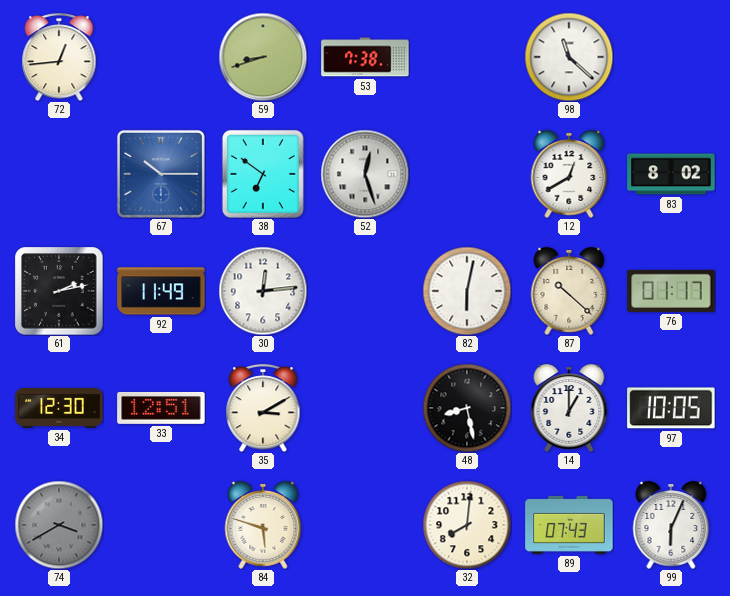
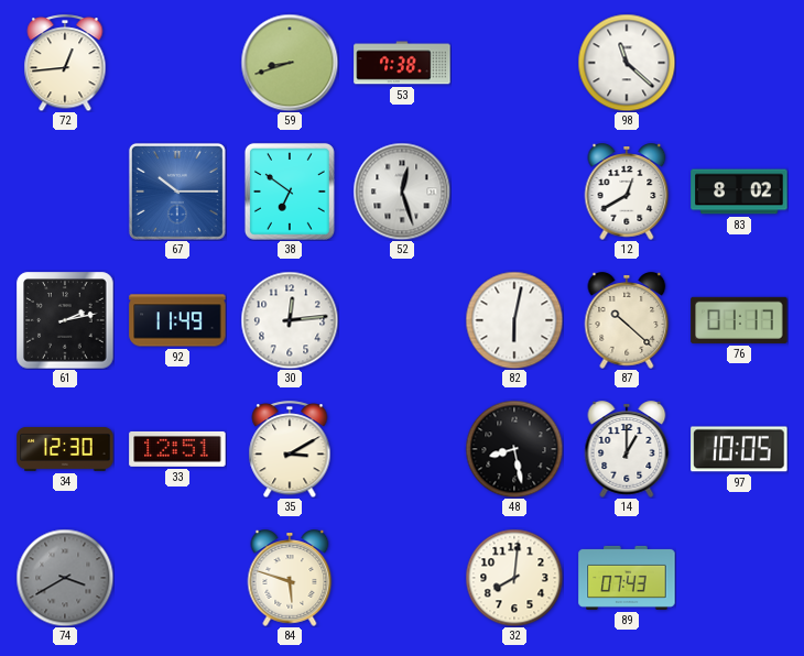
99: 6:04 -> none
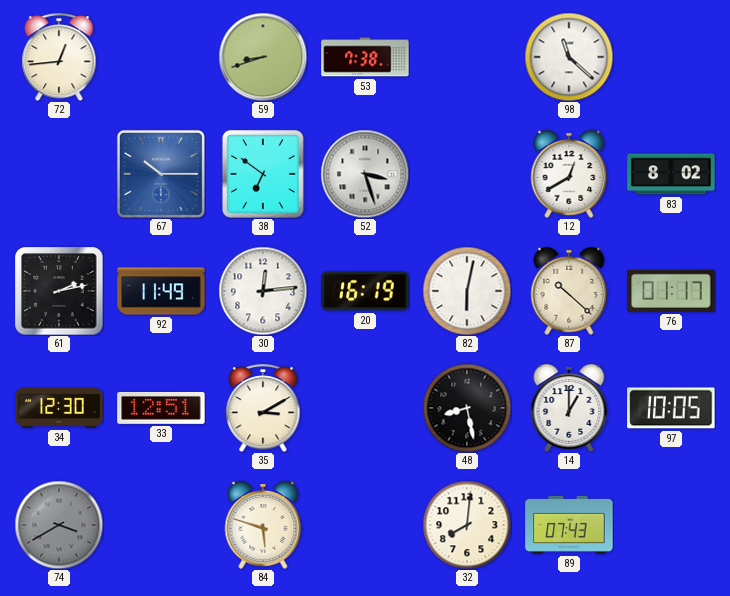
52: 12:27 -> 3:27
20: none -> 16:19
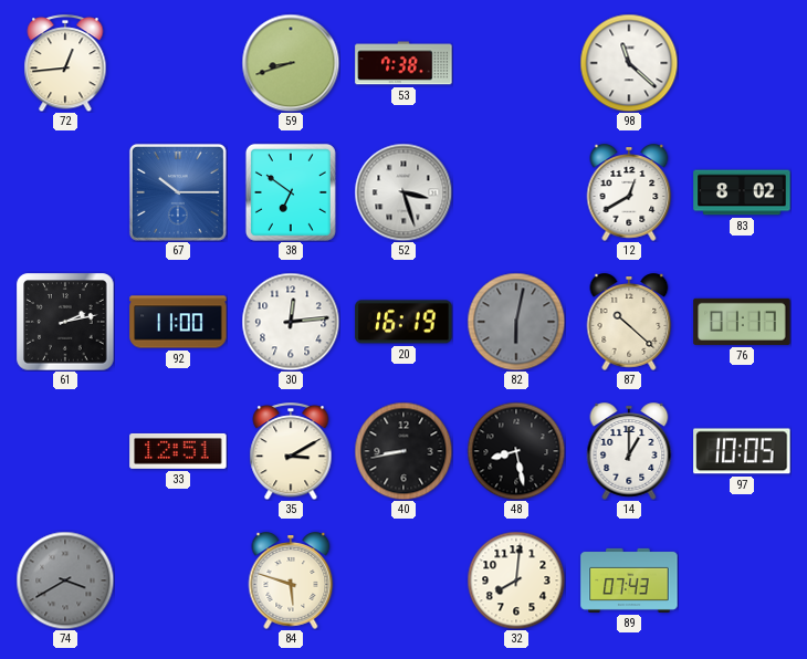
92: 11:49 -> 11:00
82 dial: white -> grey
34: 12:30 -> none
40: none -> 8:43
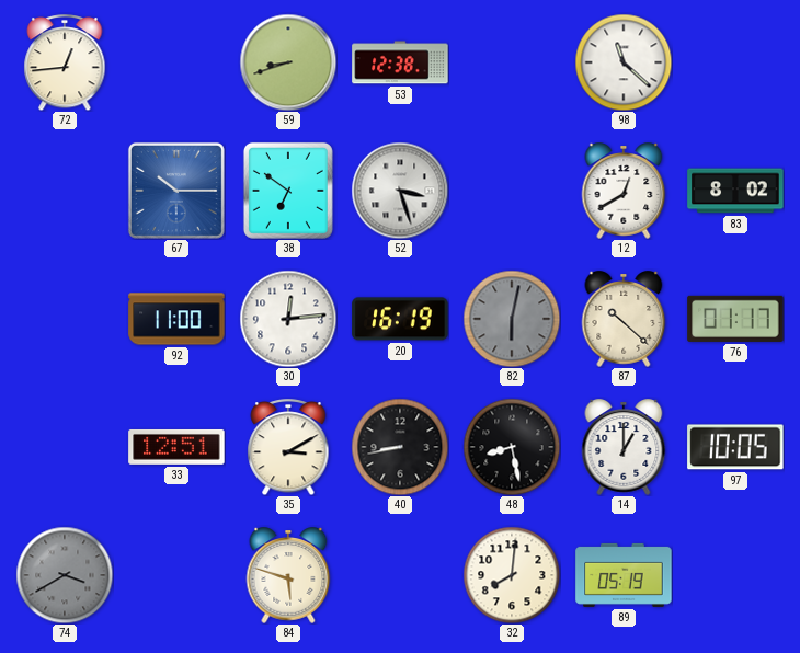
53: 7:38 -> 12:38
61: 2:13 -> none
89: 07:43 -> 05:19
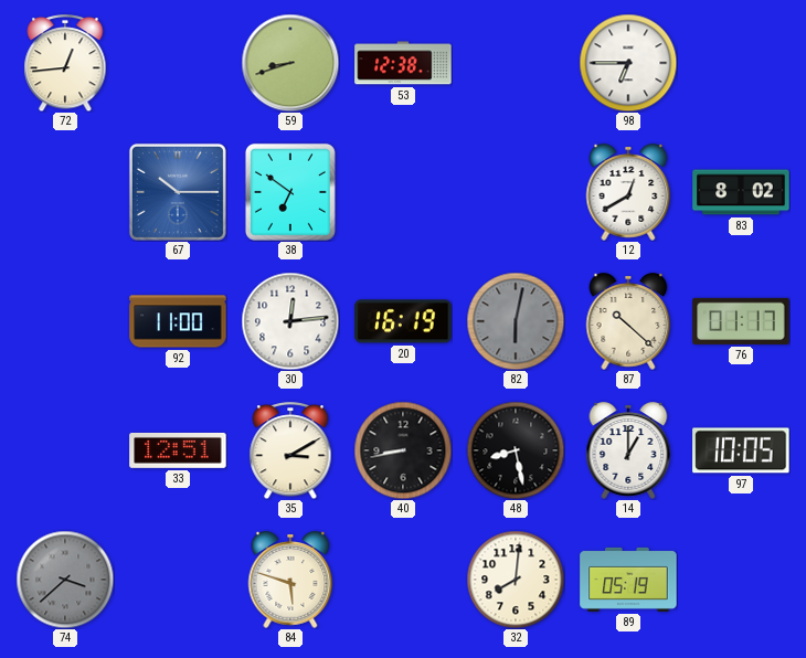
98: 11:22 -> 6:45
52: 3:27 -> none
74: 3:40 -> 3:38
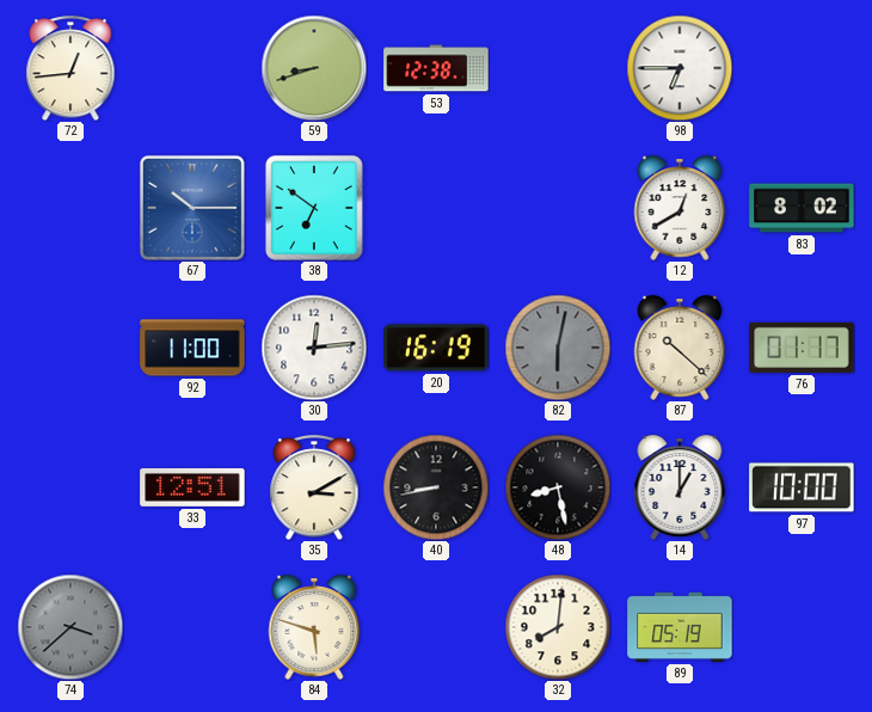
97: 10:05 -> 10:00
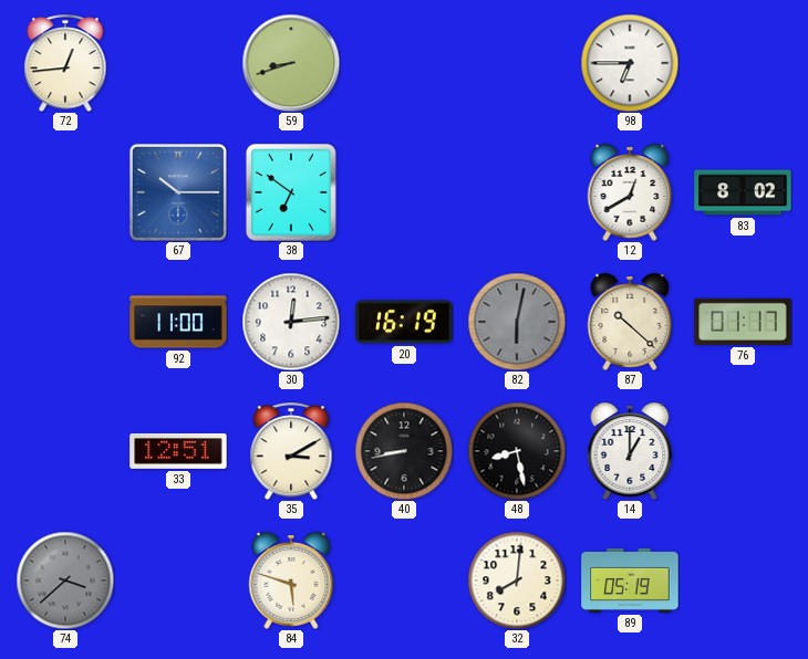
53: 12:38 -> none
97: 10:00 -> none
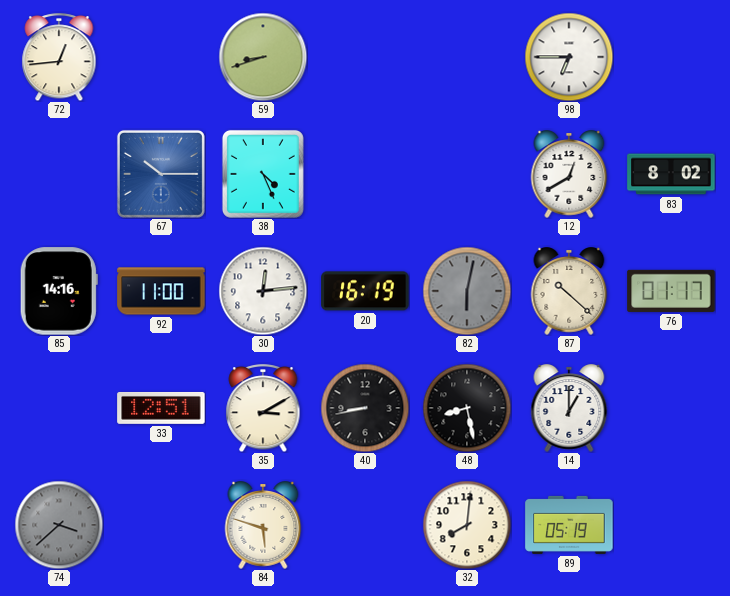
38: 6:51 -> 4:26
85: none -> 14:16
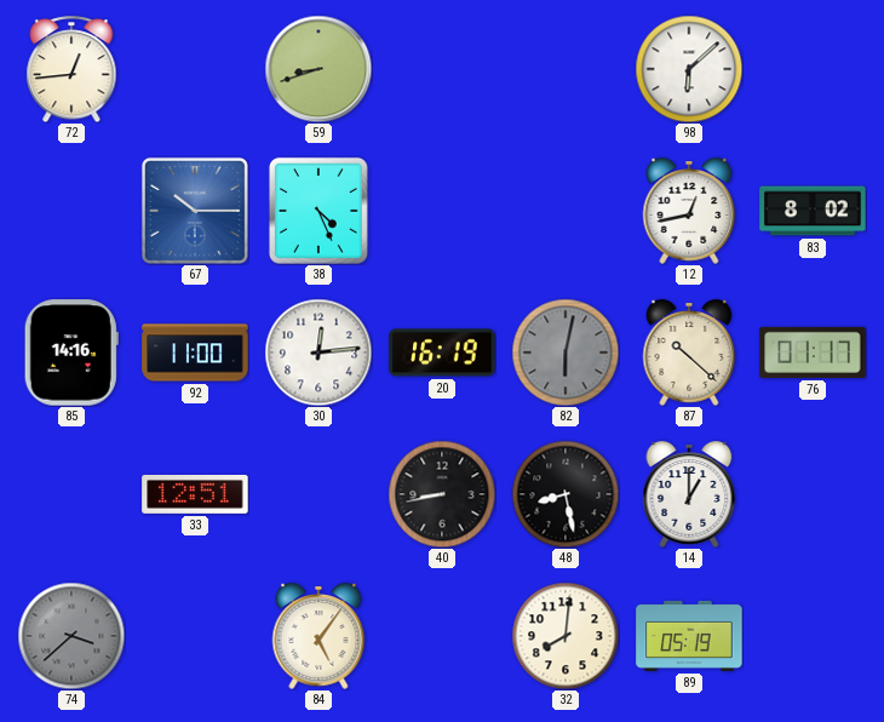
98: 6:45 -> 6:08
12: 12:40 -> 12:43
35: 3:10 -> none
84: 5:48 -> 5:06
